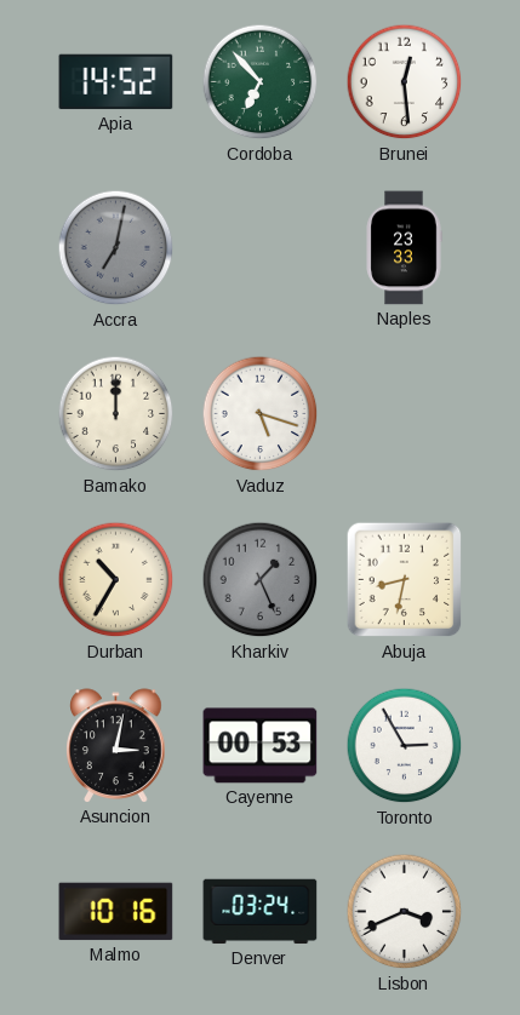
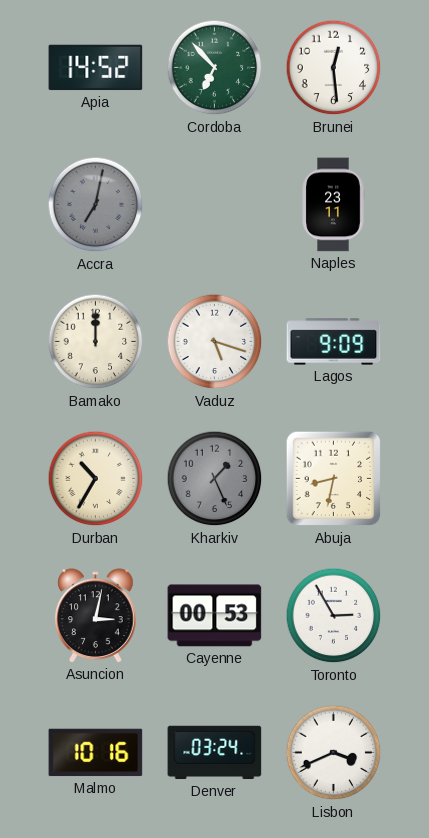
Naples: 23:33 -> 23:11
Lagos: none -> 9:09
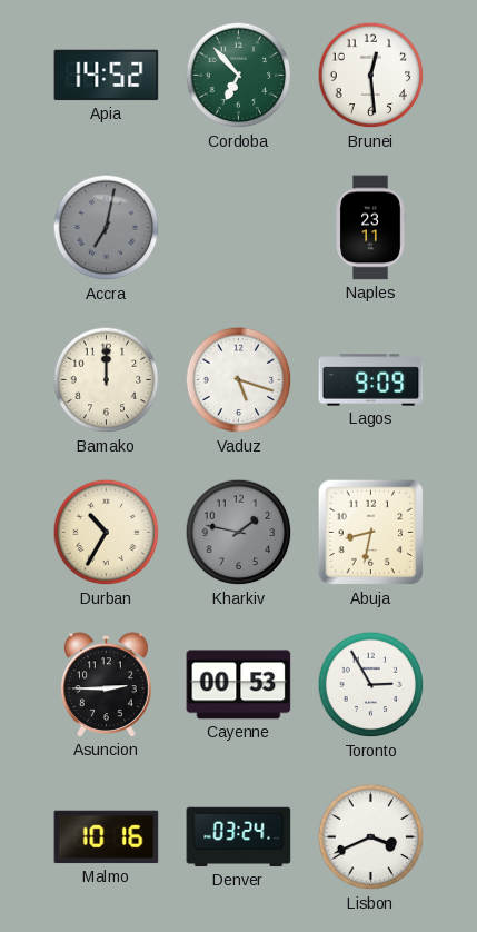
Kharkiv: 1:26 -> 1:47
Asuncion: 3:02 -> 2:45
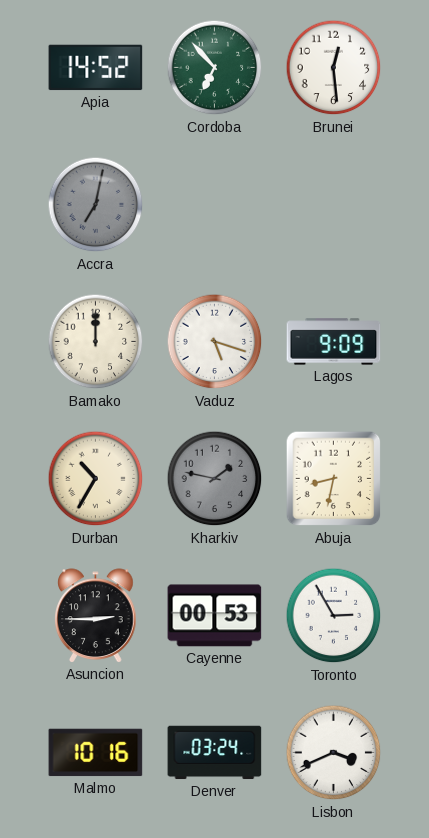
Naples: 23:11 -> none
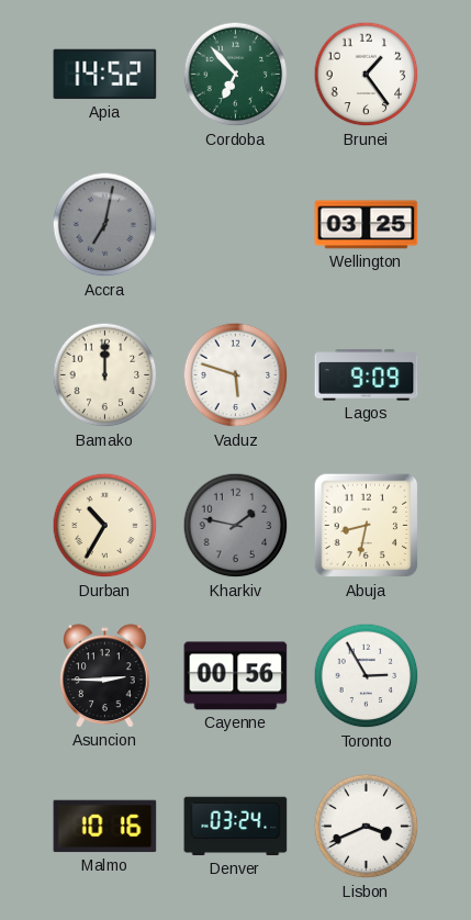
Brunei: 12:29 -> 1:24
Wellington: none -> 03:25
Vaduz: 5:18 -> 5:48
Cayenne: 00:53 -> 00:56
